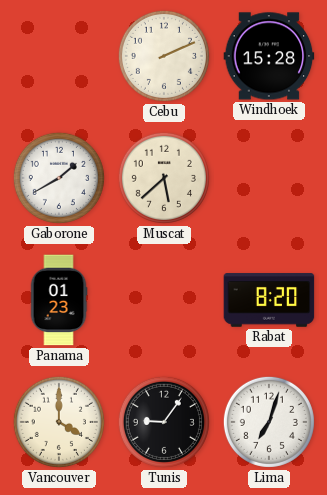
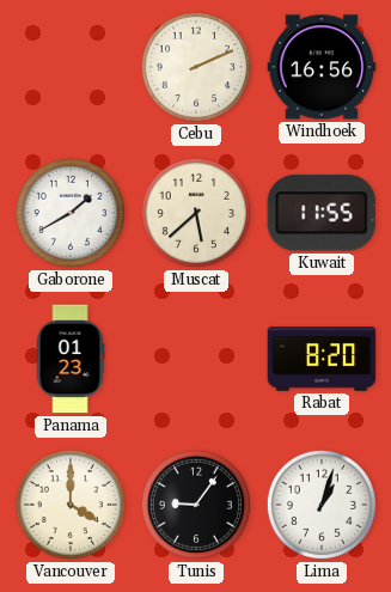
Windhoek: 15:28 -> 16:56
Kuwait: none -> 11:55
Lima: 7:03 -> 1:03
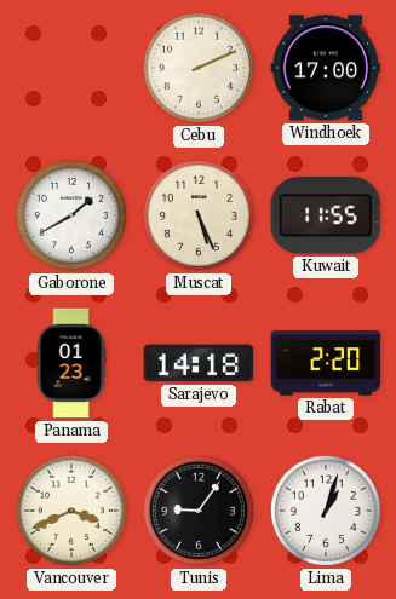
Windhoek: 16:56 -> 17:00
Muscat: 5:38 -> 5:26
Sarajevo: none -> 14:18
Rabat: 8:20 -> 2:20
Vancouver: 4:00 -> 3:41
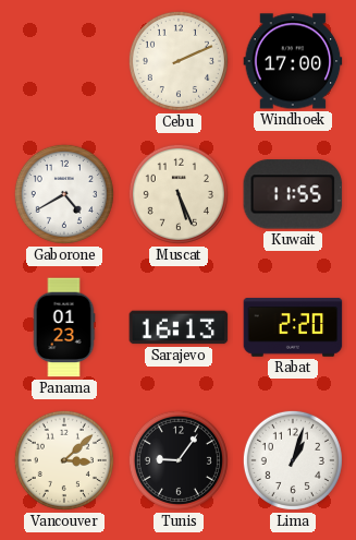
Gaborone: 1:40 -> 4:40
Sarajevo: 14:18 -> 16:13
Vancouver: 3:41 -> 3:08
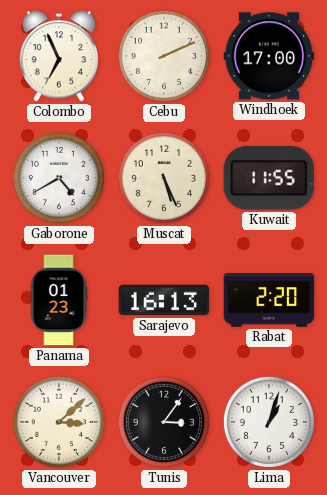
Colombo: none -> 6:56
Tunis: 9:06 -> 3:06
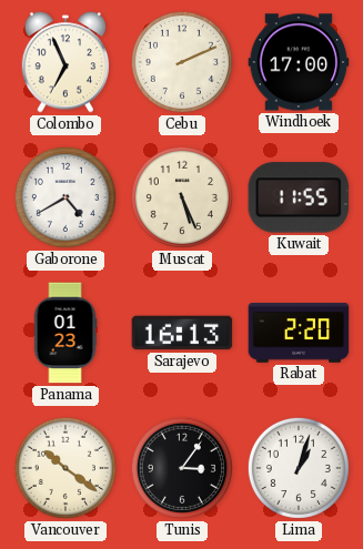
Vancouver: 3:08 -> 10:21
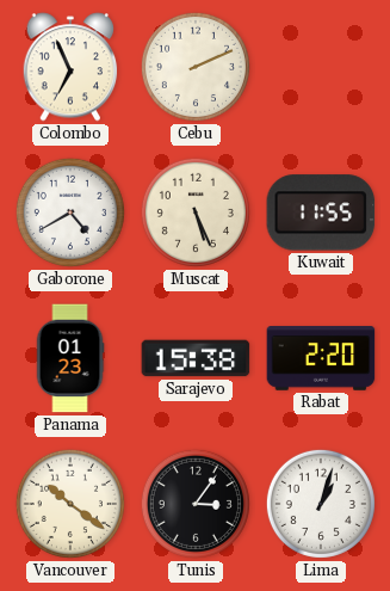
Windhoek: 17:00 -> none
Sarajevo: 16:13 -> 15:38
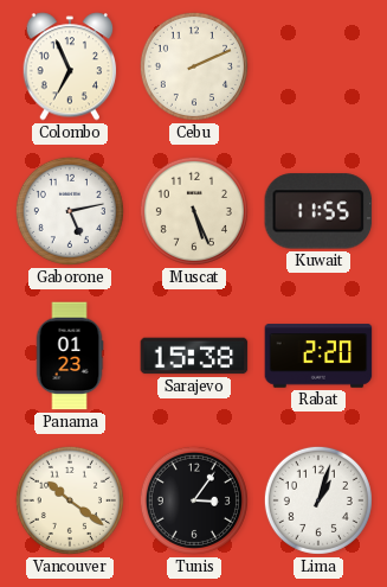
Gaborone: 4:40 -> 5:13
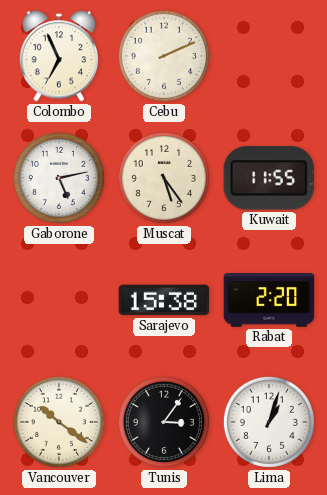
Muscat: 5:26 -> 5:24
Panama: 01:23 -> none
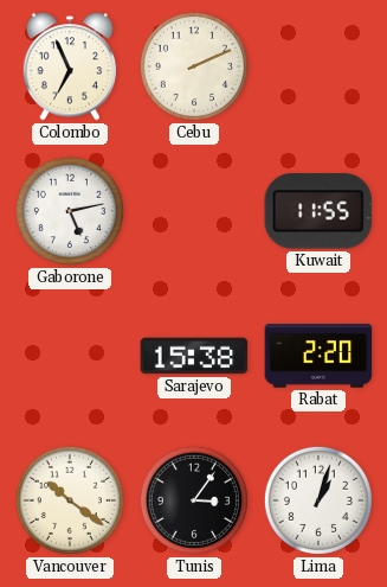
Muscat: 5:24 -> none
